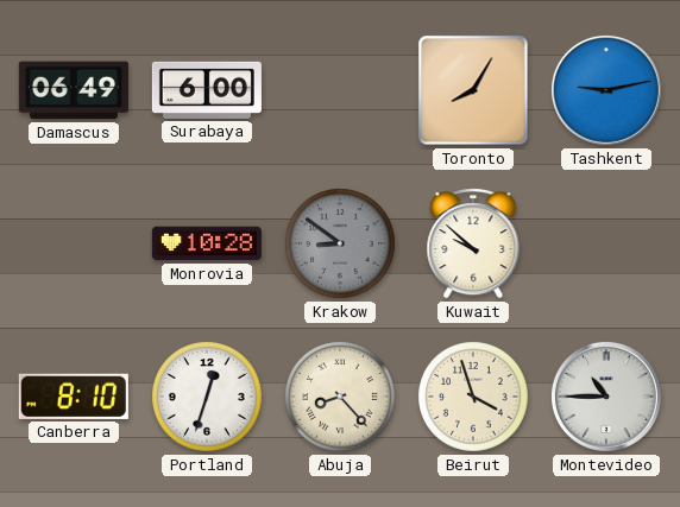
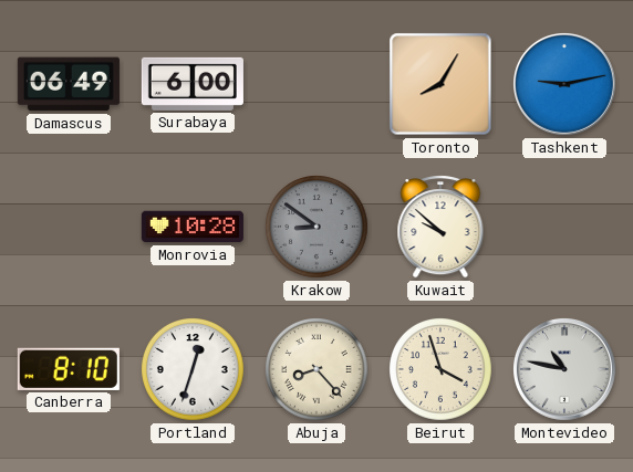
Montevideo: 10:45 -> 10:47
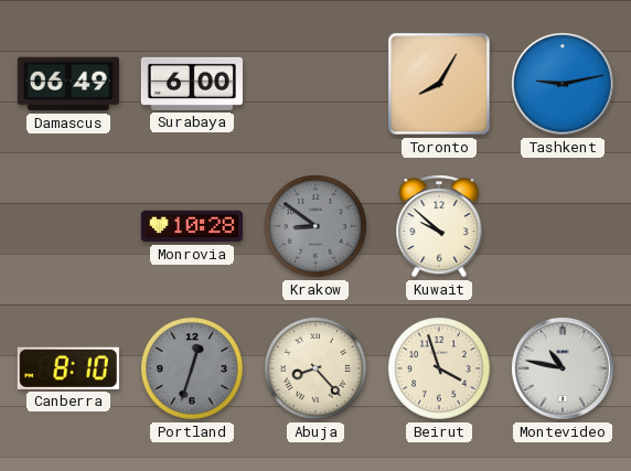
Portland dial: white -> grey
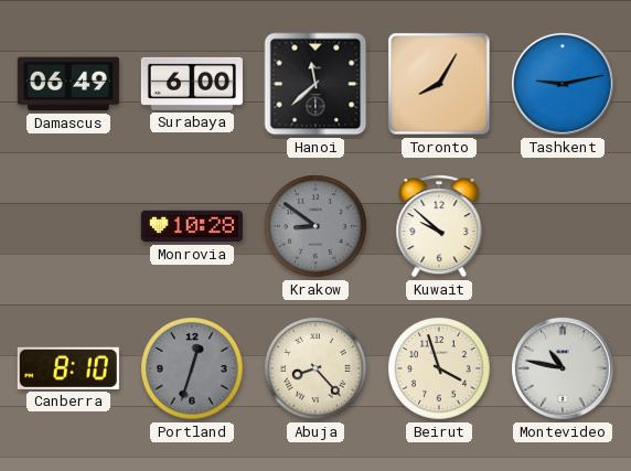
Hanoi: none -> 11:38
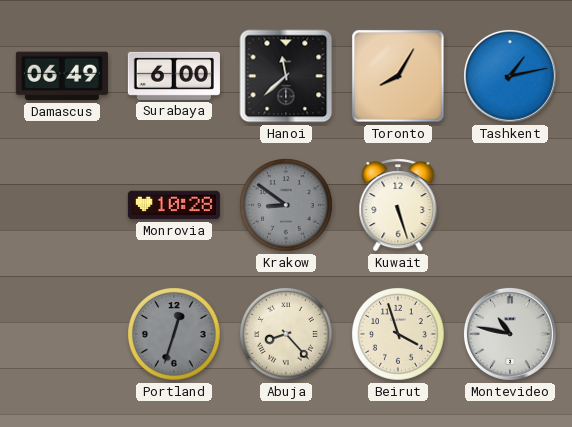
Tashkent: 9:13 -> 1:13
Kuwait: 9:52 -> 5:27
Canberra: 8:10 -> none
